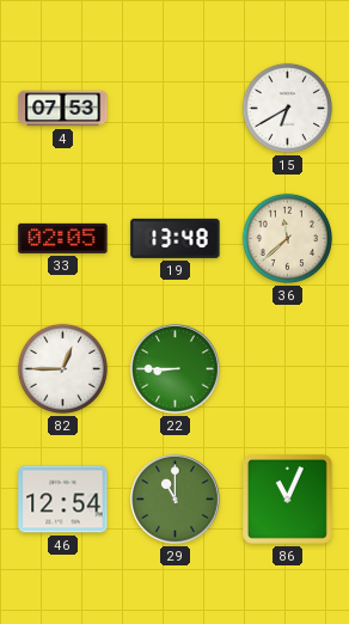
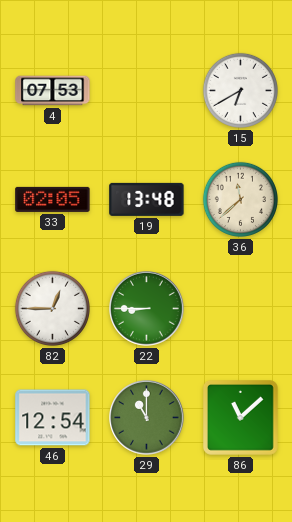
86: 11:04 -> 11:08
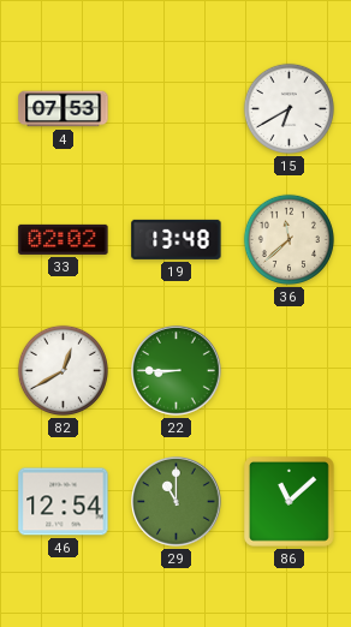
33: 02:05 -> 02:02
82: 12:45 -> 12:40
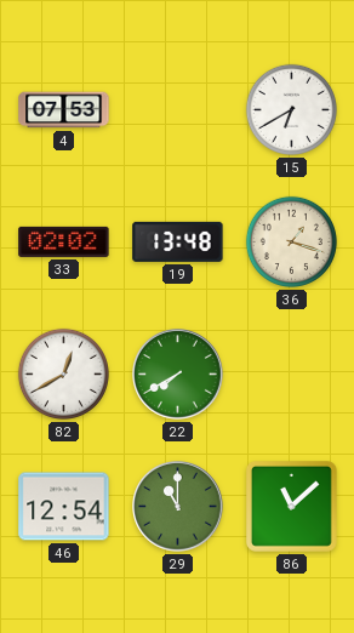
36: 11:38 -> 1:18
22: 8:45 -> 7:40
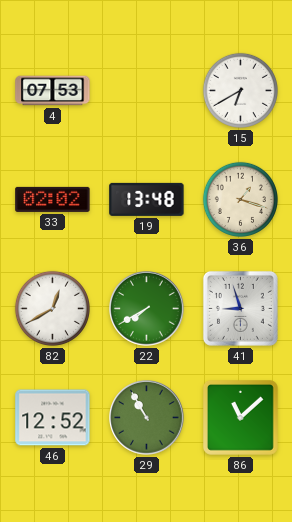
41: none -> 8:57
46: 12:54 -> 12:52
29: 11:00 -> 10:55
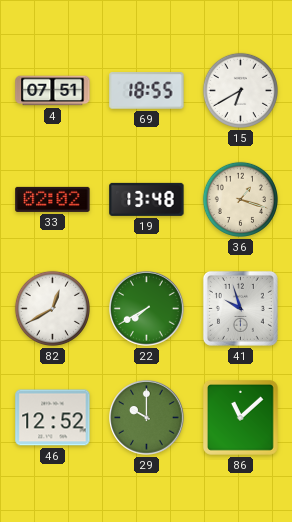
4: 07:53 -> 07:51
69: none -> 18:55
41: 8:57 -> 9:57
29: 10:55 -> 10:00
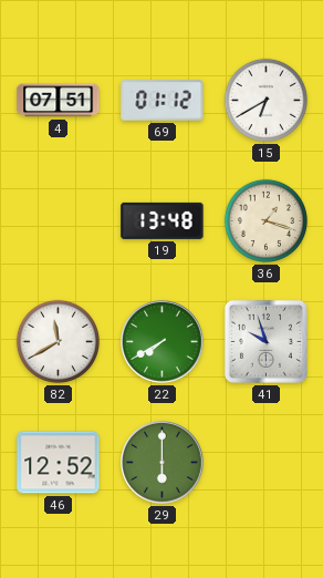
69: 18:55 -> 01:12
33: 02:02 -> none
82: 12:40 -> 11:40
29: 10:00 -> 6:00
86: 11:08 -> none
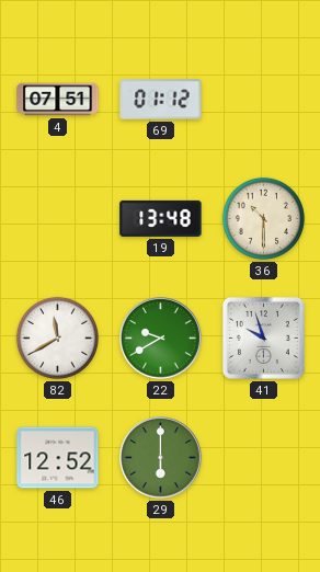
15: 6:40 -> none
36: 1:18 -> 10:30
22: 7:40 -> 9:40
